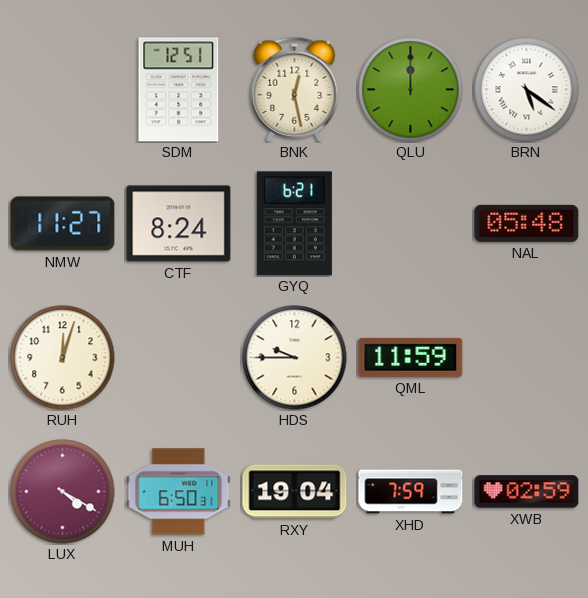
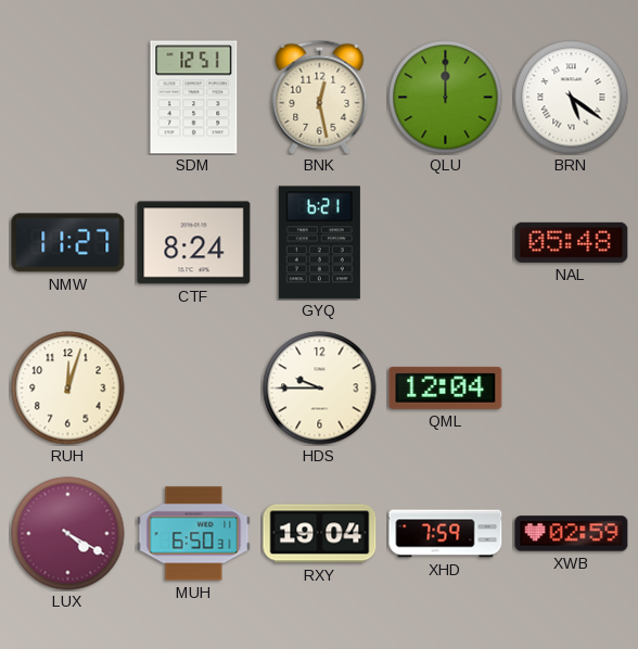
QML: 11:59 -> 12:04
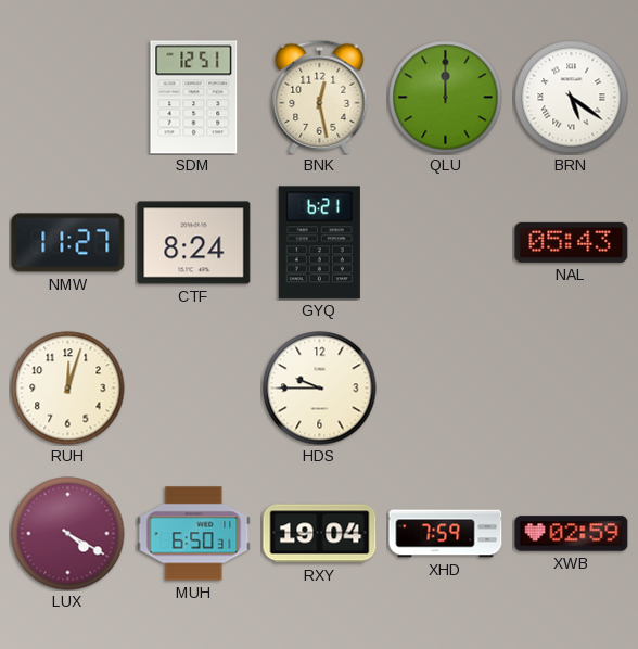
NAL: 05:48 -> 05:43
QML: 12:04 -> none
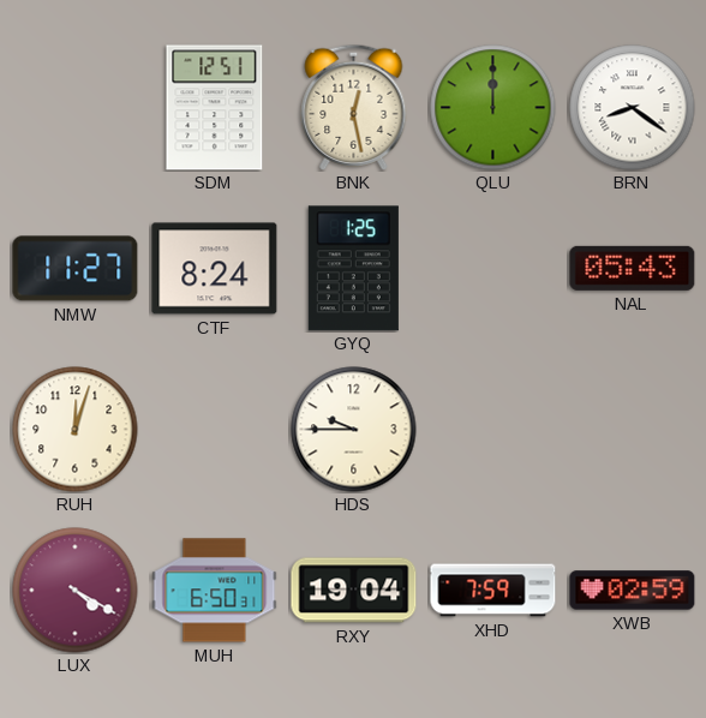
BRN: 5:21 -> 8:21
GYQ: 6:21 -> 1:25
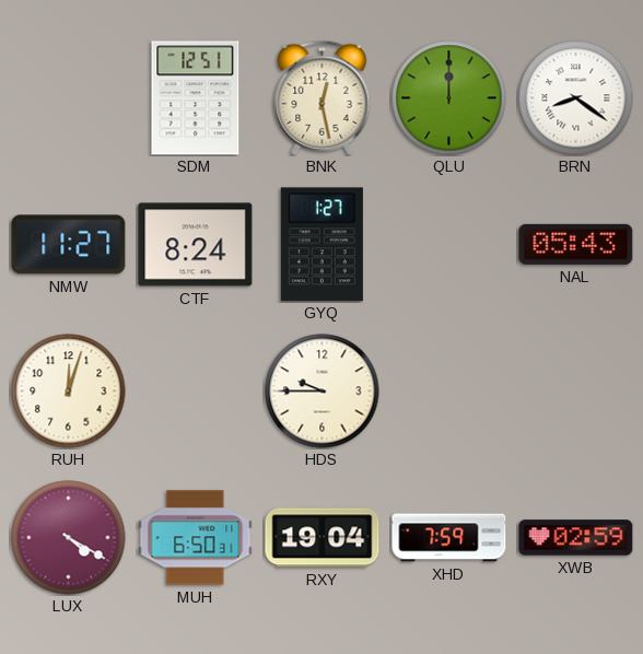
GYQ: 1:25 -> 1:27
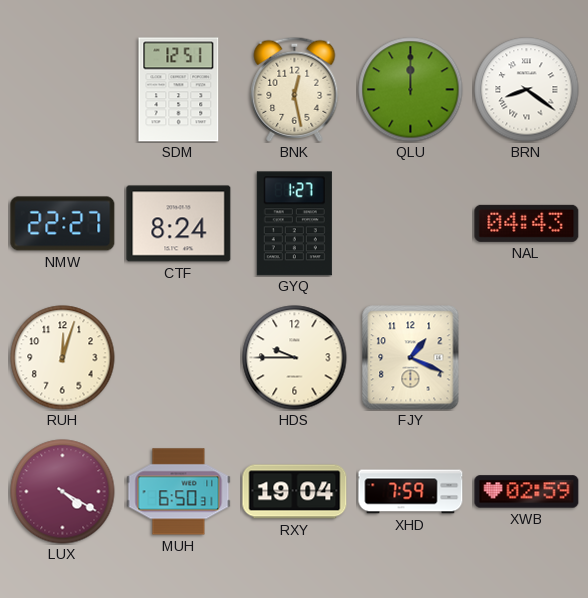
NMW: 11:27 -> 22:27
NAL: 05:43 -> 04:43
FJY: none -> 1:19
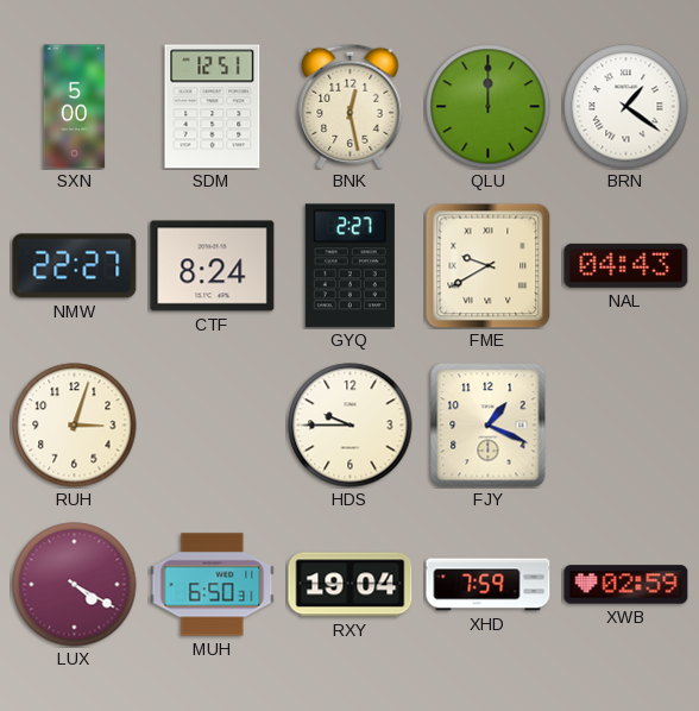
SXN: none -> 5:00
BRN: 8:21 -> 1:21
GYQ: 1:27 -> 2:27
FME: none -> 9:40
RUH: 12:03 -> 3:03
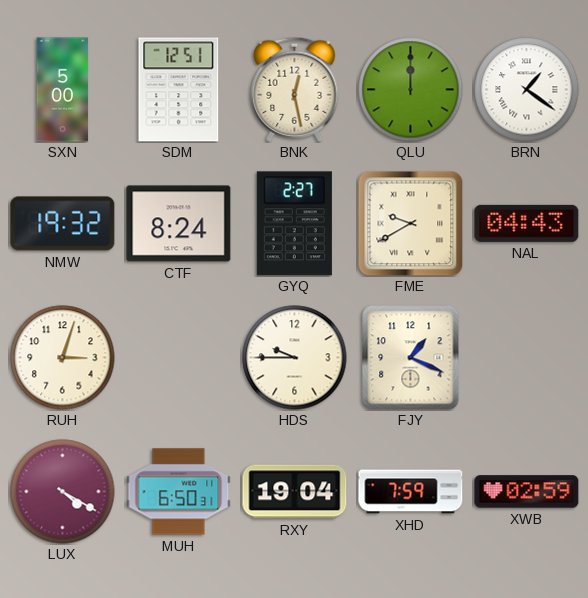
NMW: 22:27 -> 19:32
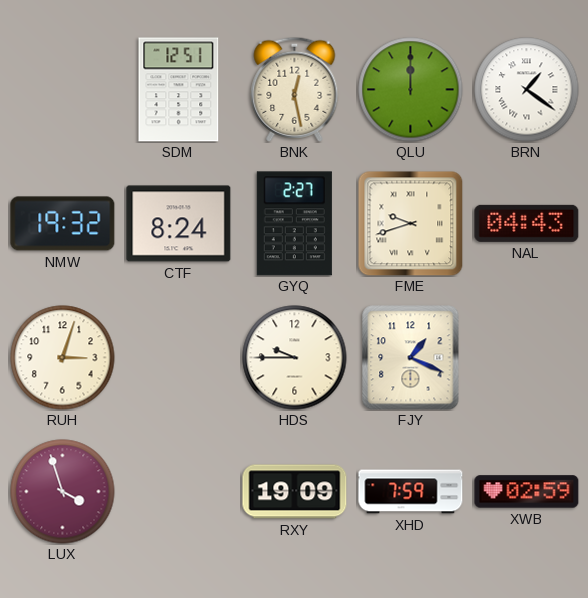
SXN: 5:00 -> none
FME: 9:40 -> 9:42
LUX: 4:20 -> 3:57
MUH: 6:50 -> none
RXY: 19:04 -> 19:09
